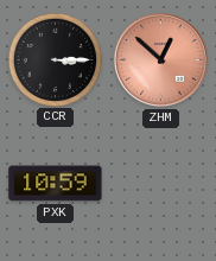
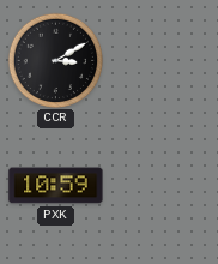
CCR: 3:15 -> 3:10
ZHM: 12:52 -> none
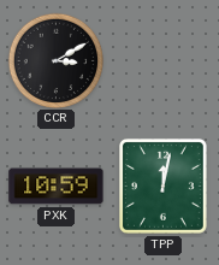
TPP: none -> 12:02
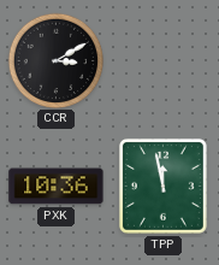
PXK: 10:59 -> 10:36
TPP: 12:02 -> 11:58
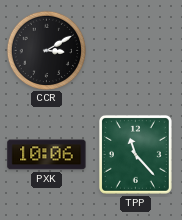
PXK: 10:36 -> 10:06
TPP: 11:58 -> 11:23
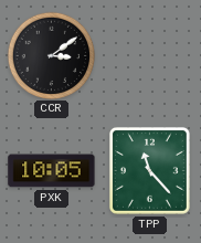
CCR: 3:10 -> 3:09
PXK: 10:06 -> 10:05
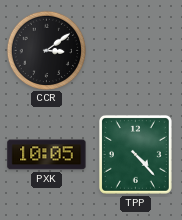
TPP: 11:23 -> 4:23
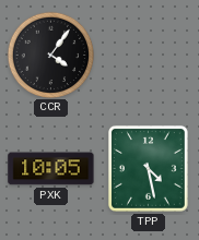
CCR: 3:09 -> 4:06
TPP: 4:23 -> 4:28
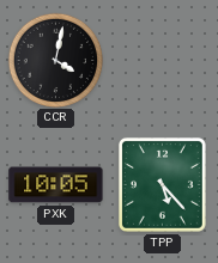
CCR: 4:06 -> 4:02
TPP: 4:28 -> 5:23
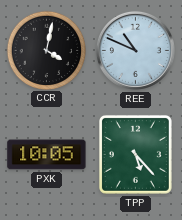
REE: none -> 10:49
